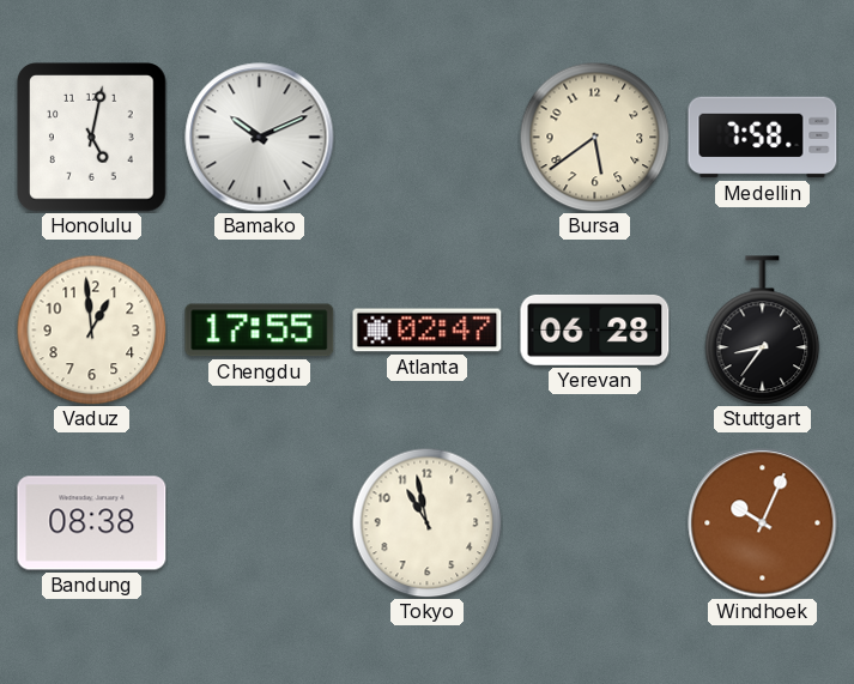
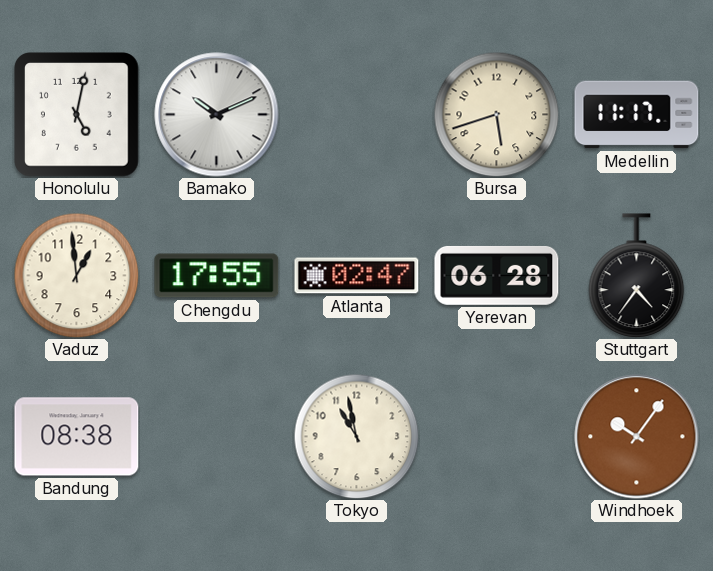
Bursa: 5:39 -> 5:42
Medellin: 7:58 -> 11:17
Stuttgart: 8:36 -> 4:36
Windhoek: 10:04 -> 10:06
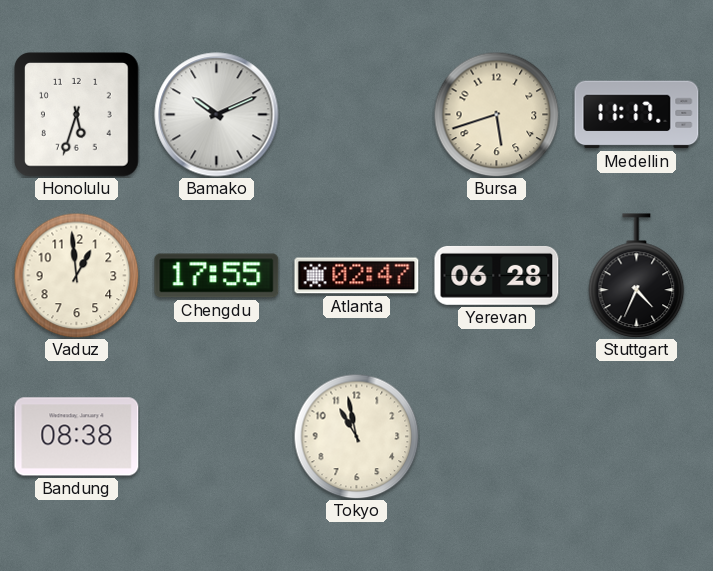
Honolulu: 5:02 -> 5:33
Stuttgart: 4:36 -> 4:34
Windhoek: 10:06 -> none
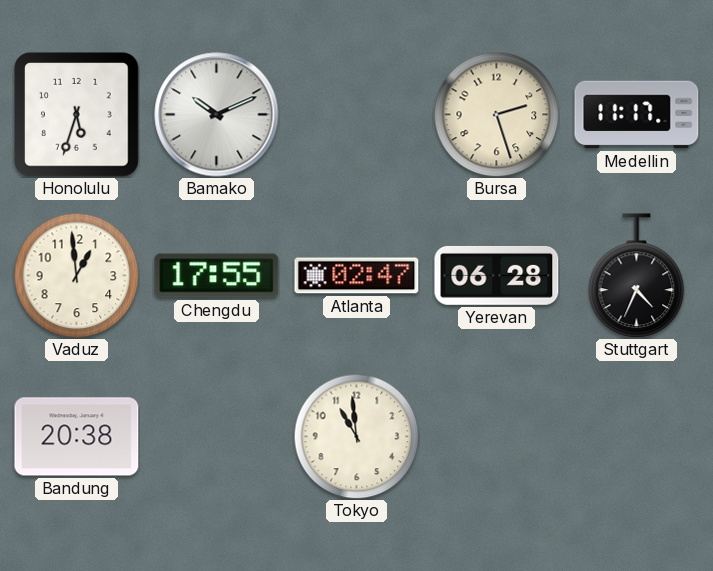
Bursa: 5:42 -> 2:27
Bandung: 08:38 -> 20:38
Tokyo: 10:58 -> 10:59
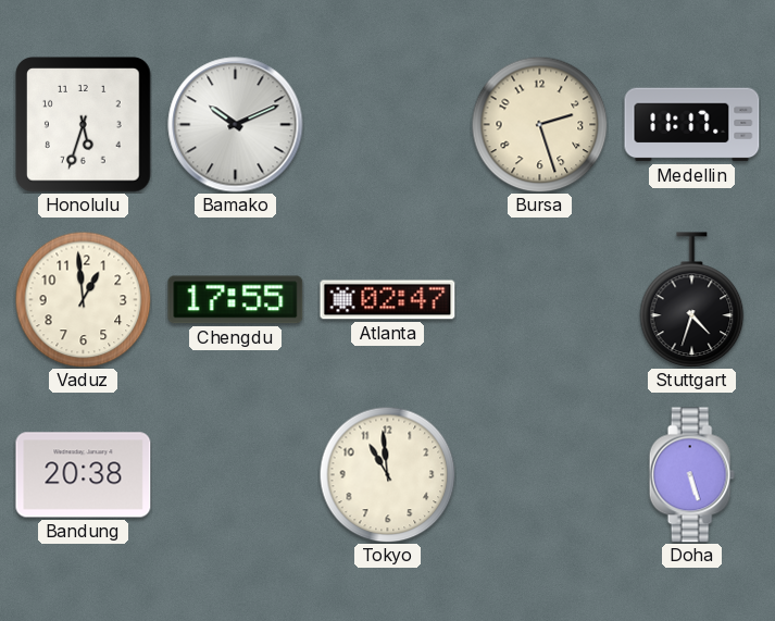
Yerevan: 06:28 -> none
Stuttgart: 4:34 -> 4:33
Doha: none -> 5:27
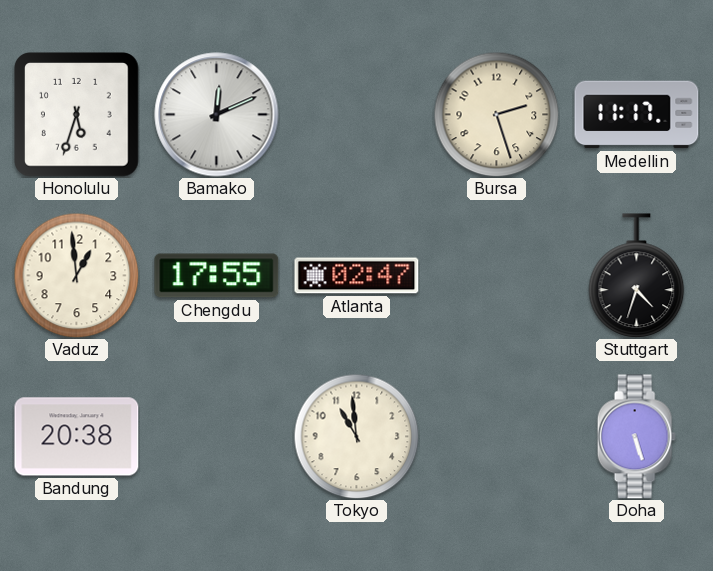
Bamako: 10:11 -> 12:11
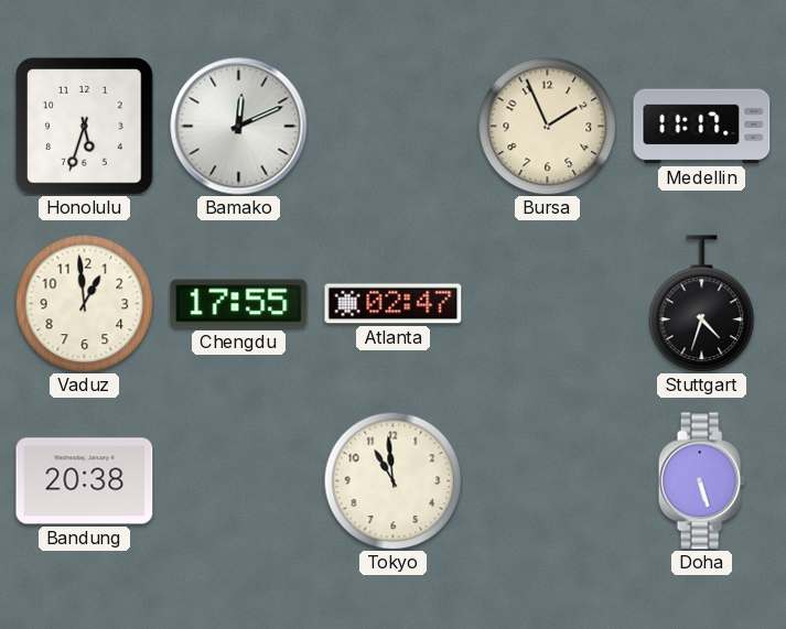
Bursa: 2:27 -> 1:56
